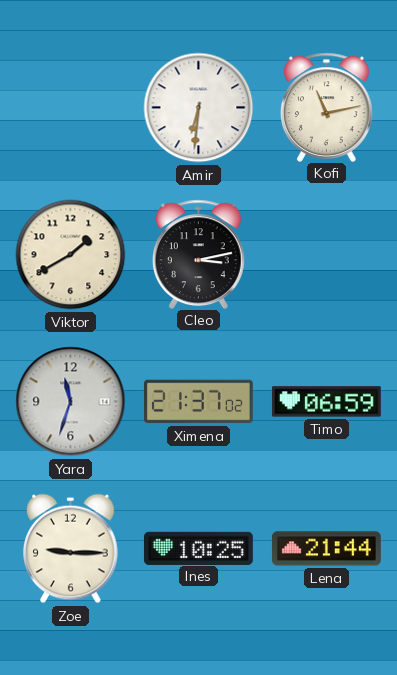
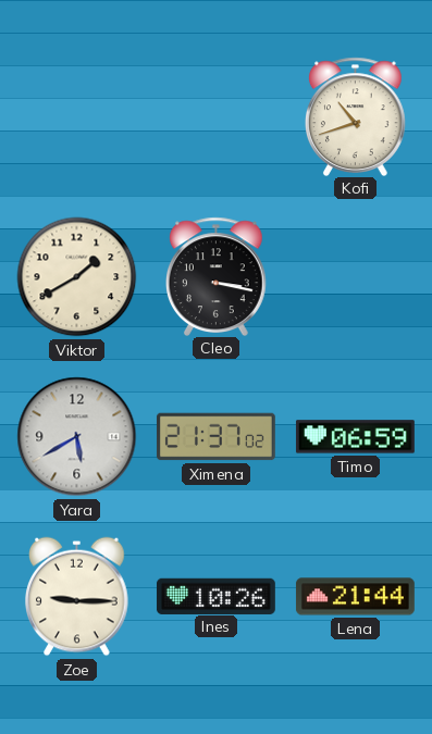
Amir: 6:31 -> none
Kofi: 11:13 -> 10:42
Cleo: 3:13 -> 3:17
Yara: 11:33 -> 5:40
Ines: 10:25 -> 10:26
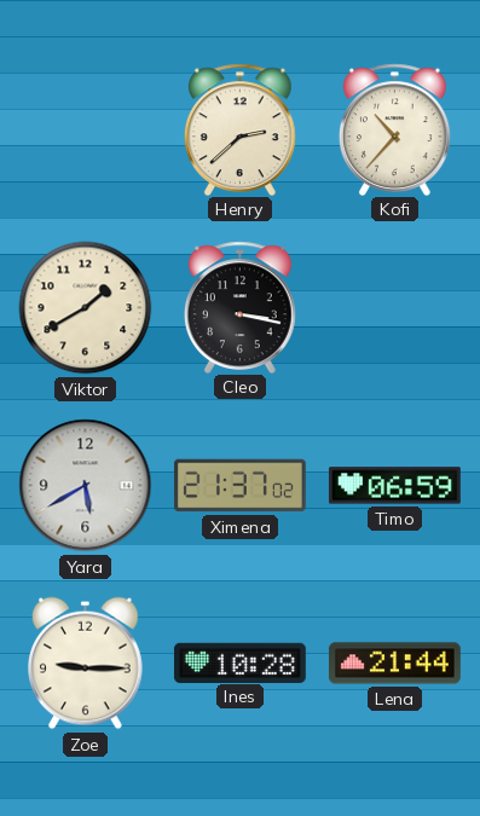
Henry: none -> 2:38
Kofi: 10:42 -> 10:37
Ines: 10:26 -> 10:28
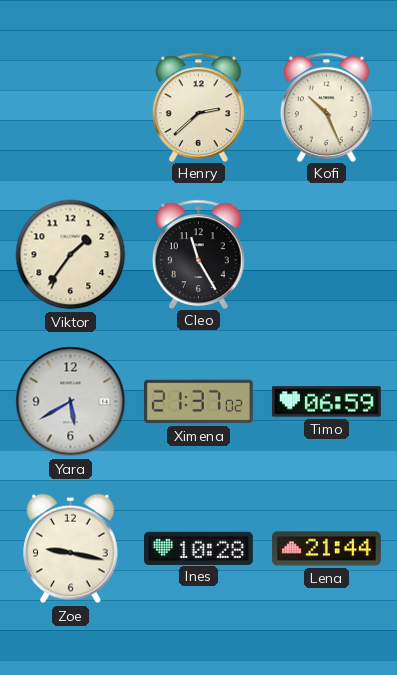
Kofi: 10:37 -> 10:26
Viktor: 1:40 -> 1:36
Cleo: 3:17 -> 11:25
Zoe: 9:15 -> 9:17
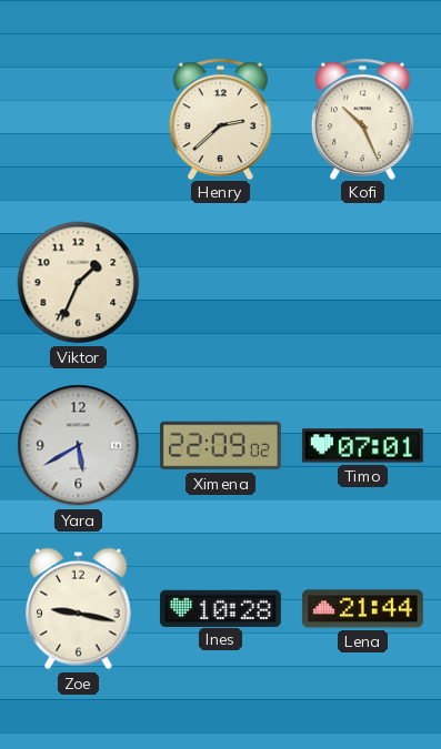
Viktor: 1:36 -> 1:34
Cleo: 11:25 -> none
Ximena: 21:37 -> 22:09
Timo: 06:59 -> 07:01
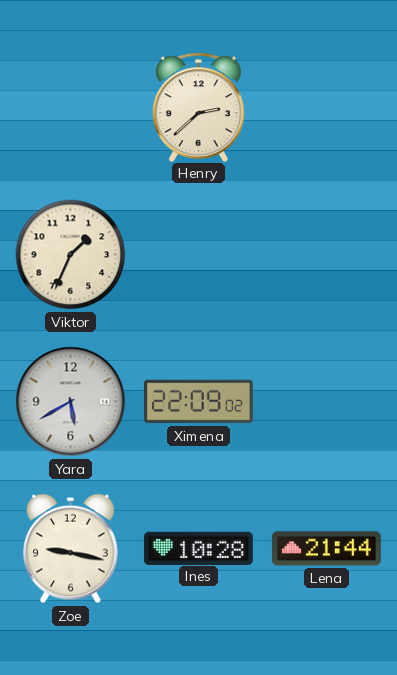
Kofi: 10:26 -> none
Timo: 07:01 -> none
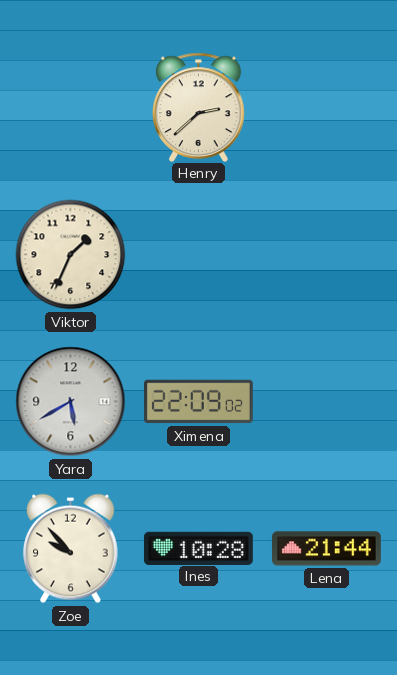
Zoe: 9:17 -> 9:53
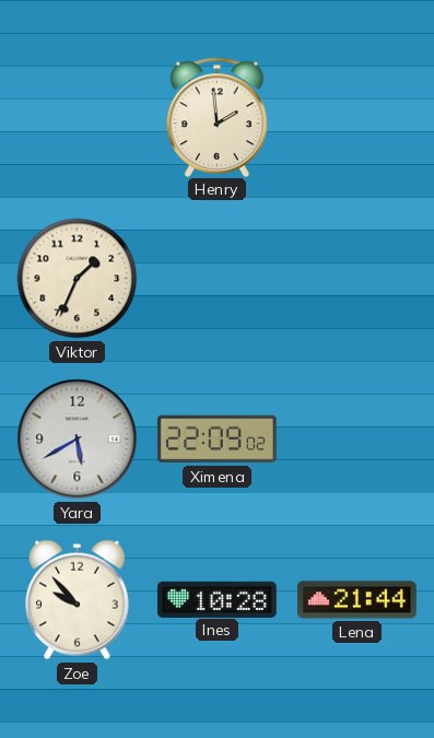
Henry: 2:38 -> 1:59
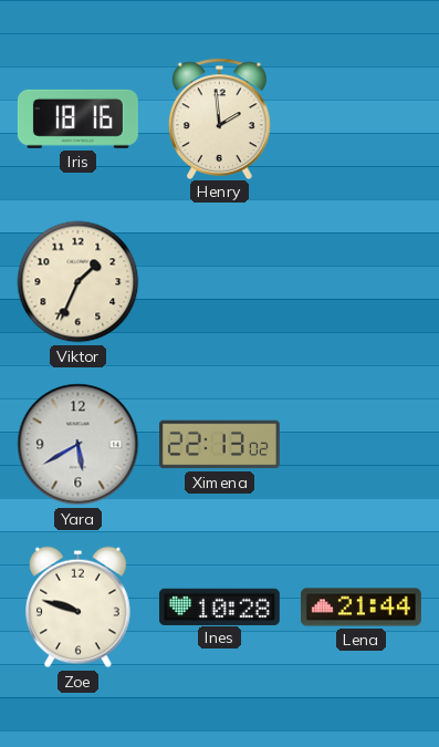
Iris: none -> 18:16
Ximena: 22:09 -> 22:13
Zoe: 9:53 -> 9:48
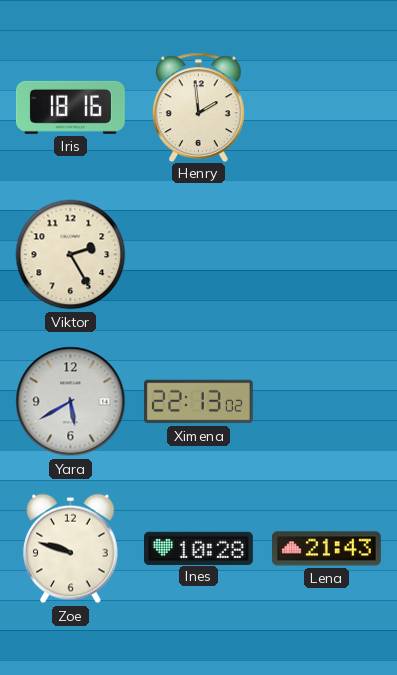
Viktor: 1:34 -> 2:25
Lena: 21:44 -> 21:43
